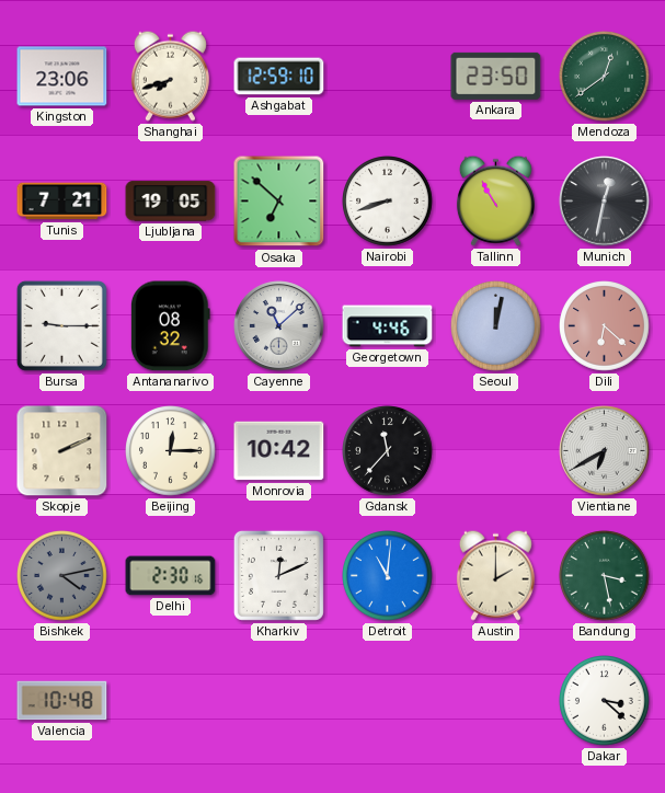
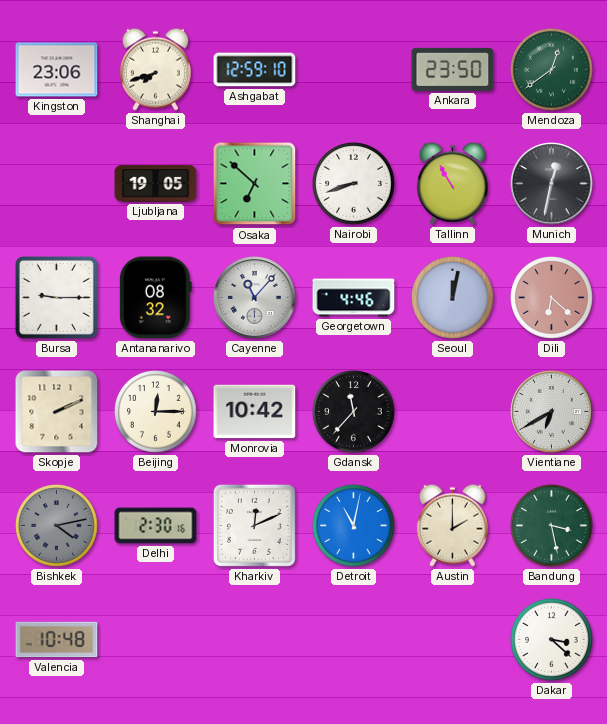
Tunis: 7:21 -> none
Cayenne: 11:08 -> 11:07
Detroit: 11:01 -> 11:02
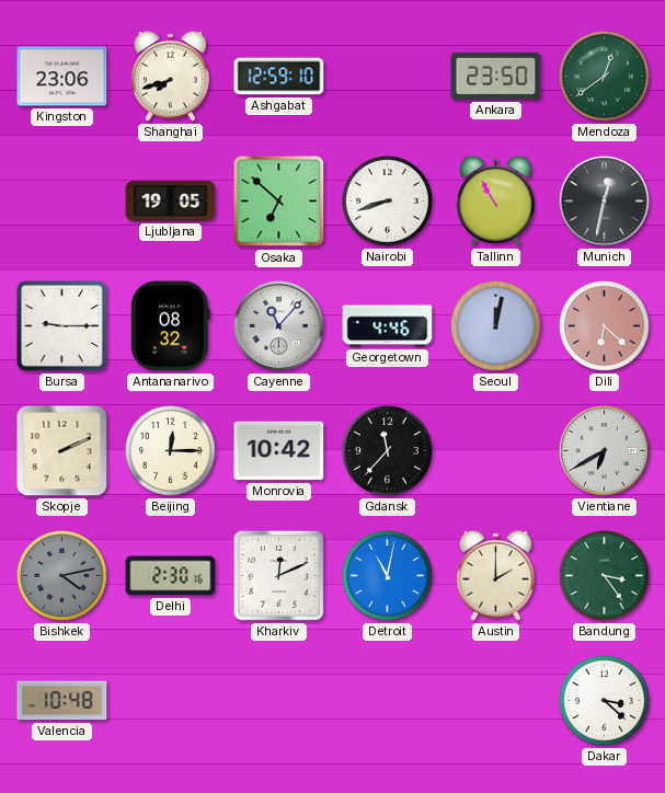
Bandung: 3:28 -> 3:24
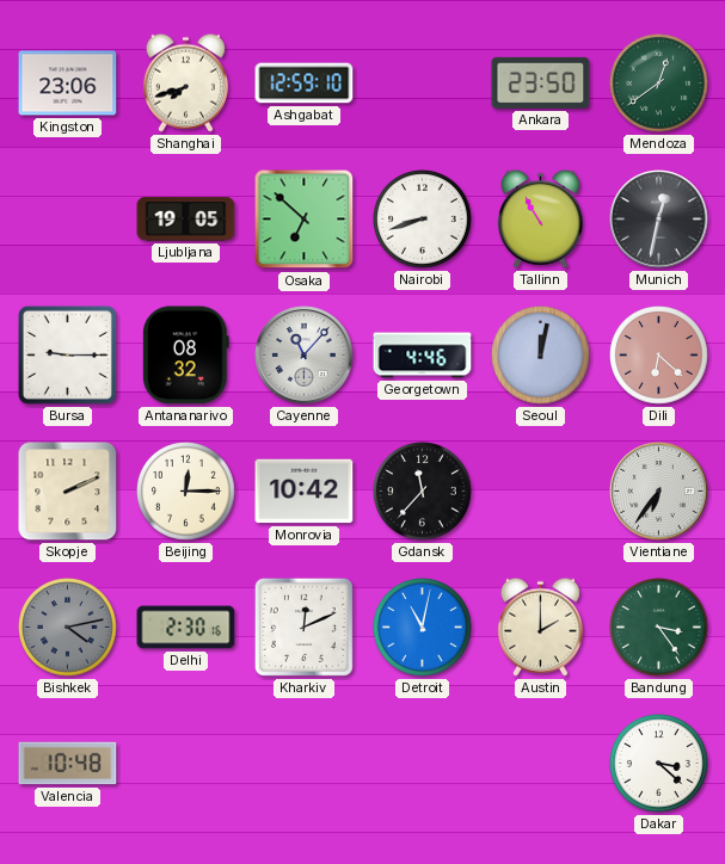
Vientiane: 6:40 -> 6:36
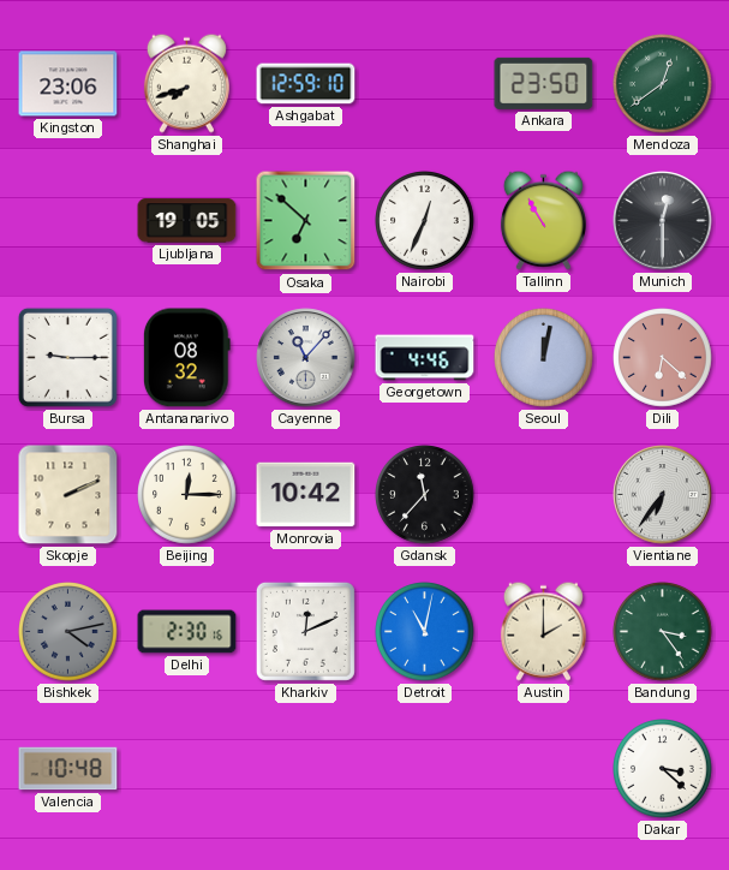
Nairobi: 8:42 -> 12:34
Munich: 12:32 -> 12:30
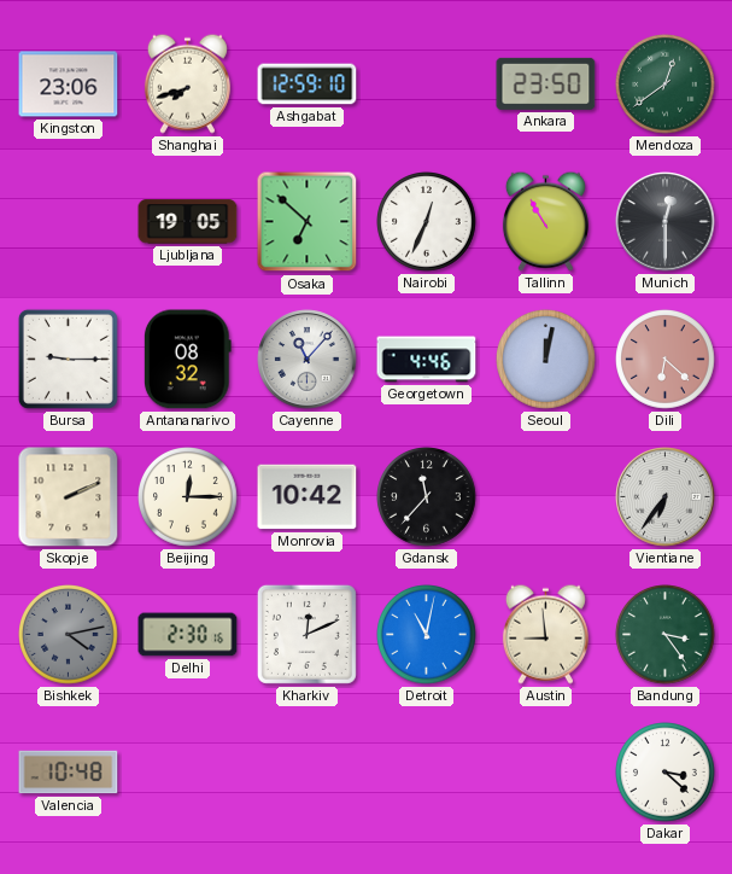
Austin: 2:00 -> 8:59
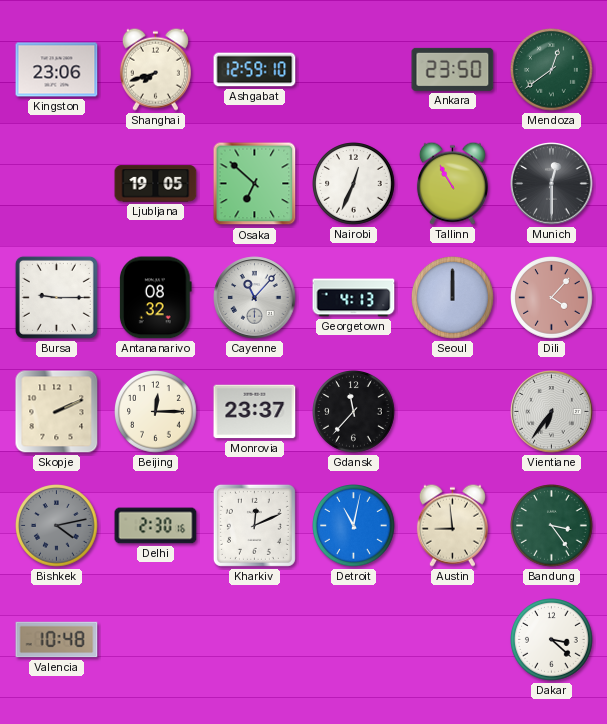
Georgetown: 4:46 -> 4:13
Seoul: 12:02 -> 12:00
Dili: 6:22 -> 4:07
Monrovia: 10:42 -> 23:37
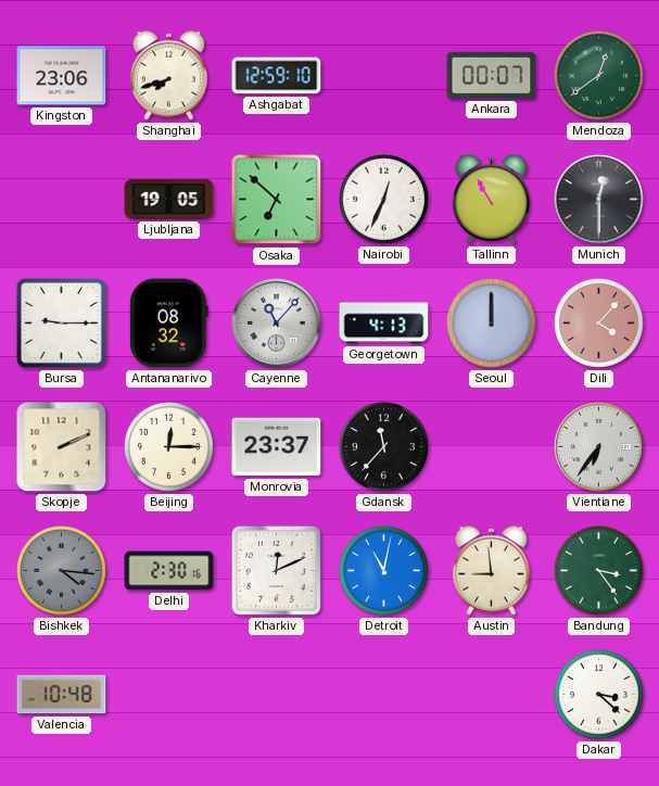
Ankara: 23:50 -> 00:07
Bishkek: 4:13 -> 4:16
